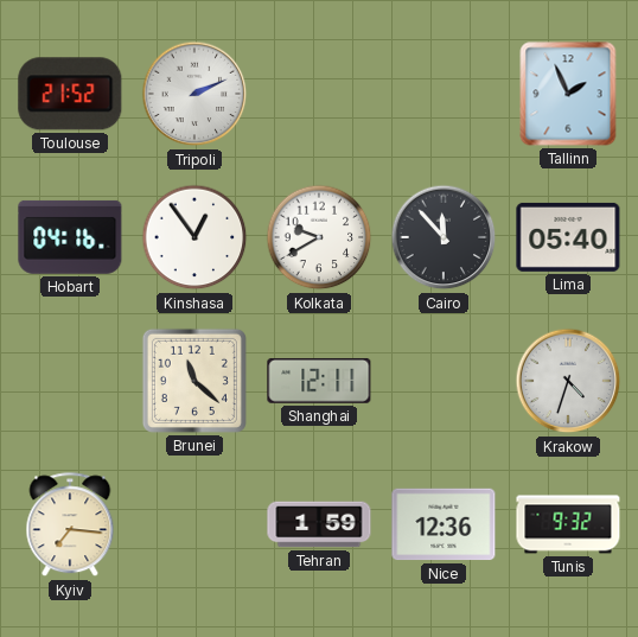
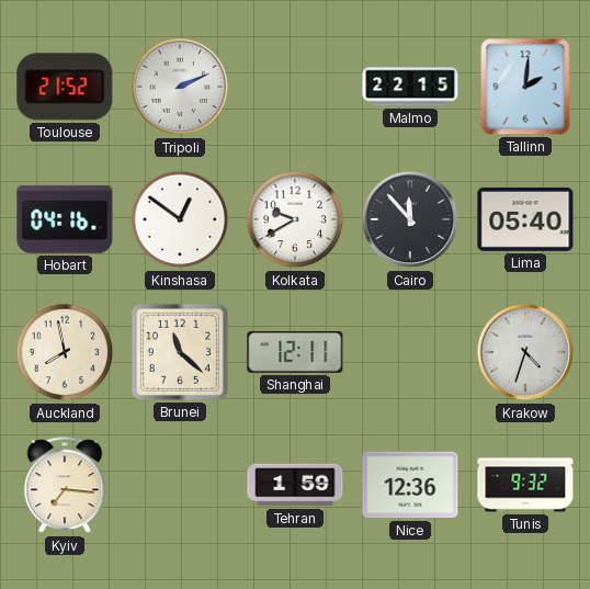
Malmo: none -> 22:15
Tallinn: 1:56 -> 2:01
Kinshasa: 12:54 -> 12:51
Auckland: none -> 7:58
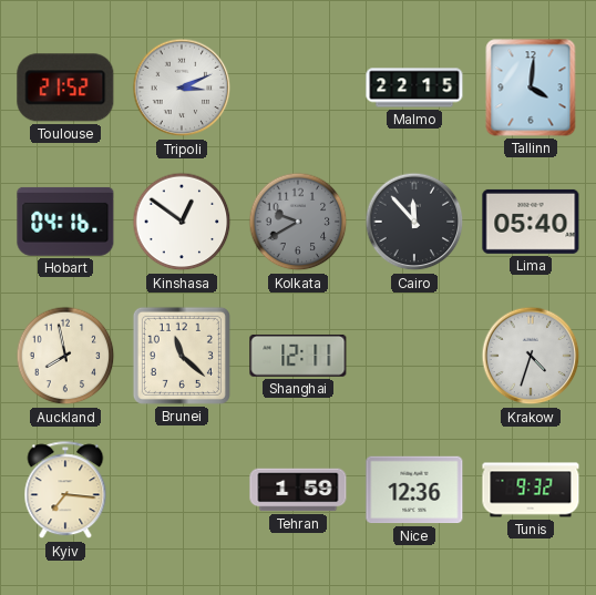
Tripoli: 2:11 -> 3:11
Tallinn: 2:01 -> 4:01
Kolkata dial: white -> grey
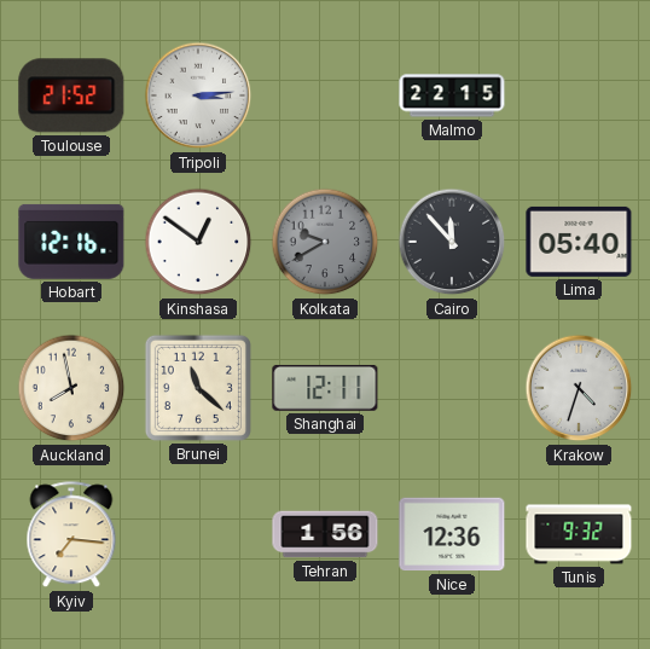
Tripoli: 3:11 -> 3:14
Tallinn: 4:01 -> none
Hobart: 04:16 -> 12:16
Tehran: 1:59 -> 1:56
